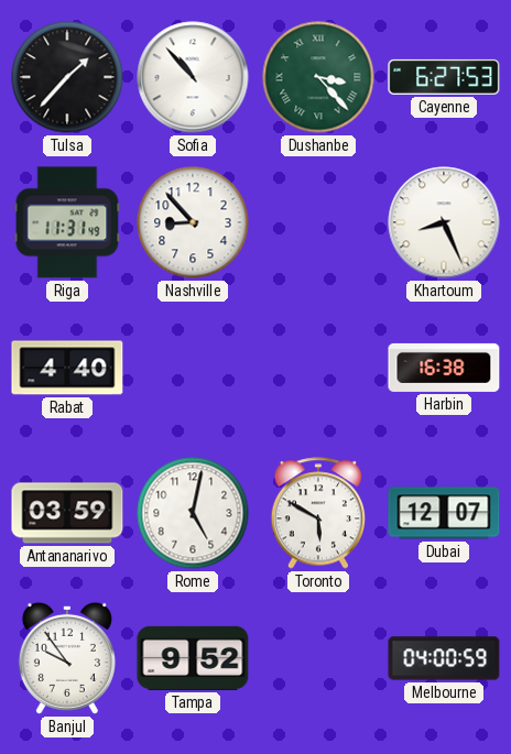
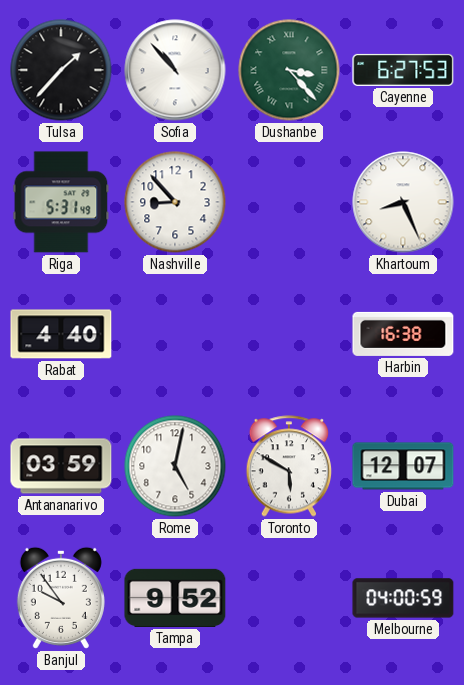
Riga: 11:31 -> 5:31
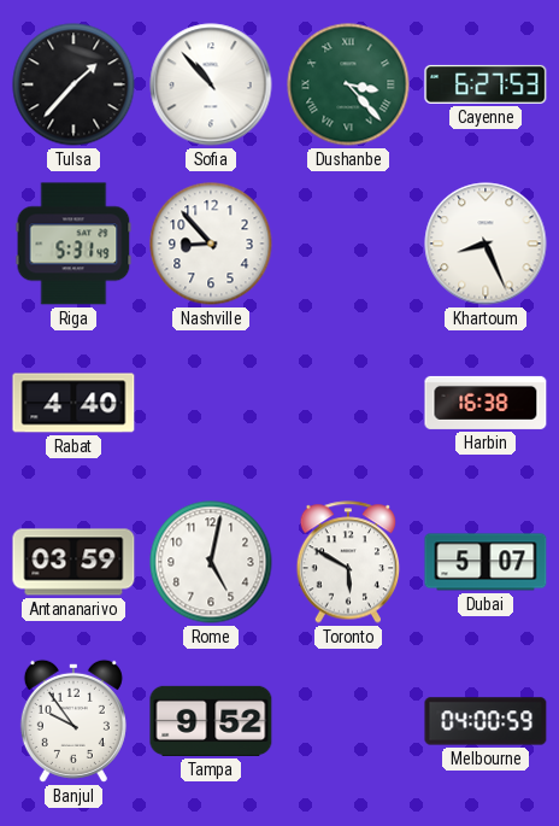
Dubai: 12:07 -> 5:07
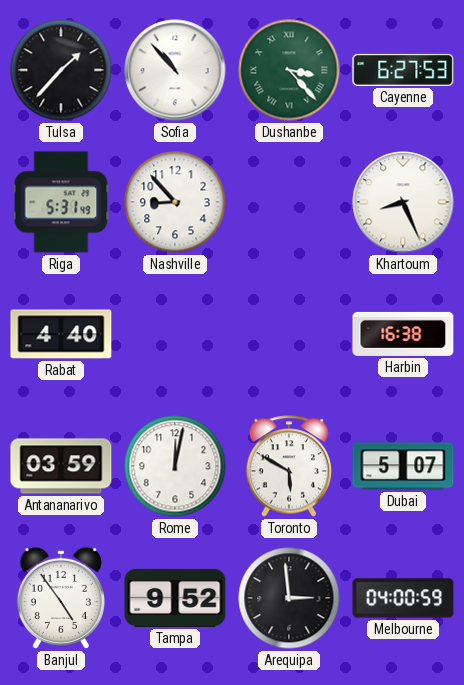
Rome: 5:02 -> 12:02
Banjul: 9:54 -> 4:54
Arequipa: none -> 2:59
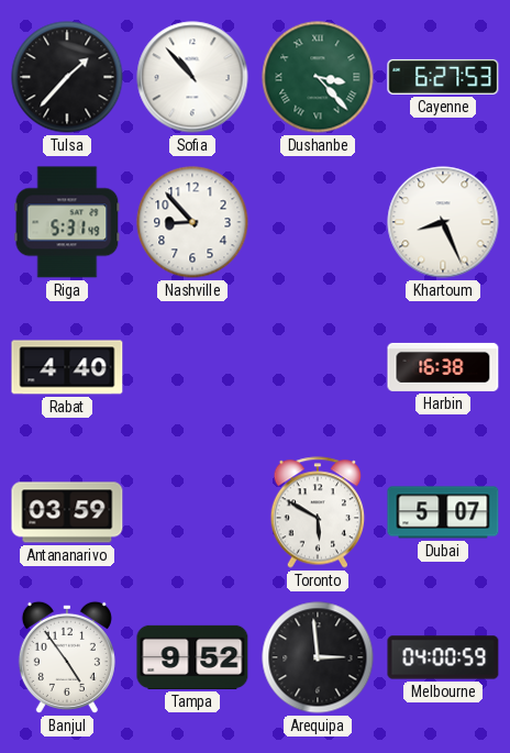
Rome: 12:02 -> none
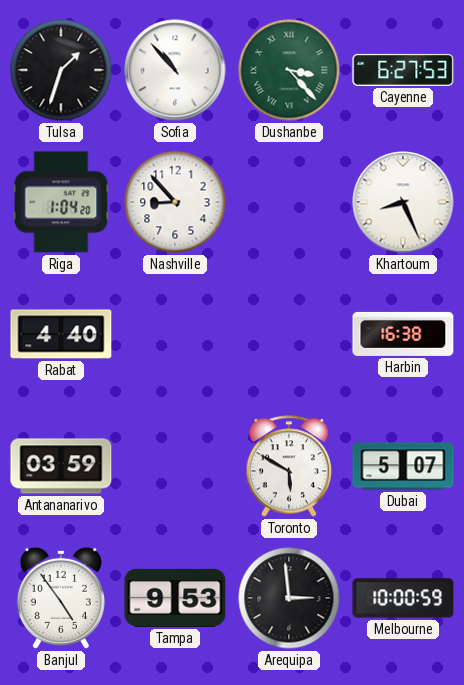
Tulsa: 1:37 -> 1:33
Riga: 5:31 -> 1:04
Tampa: 9:52 -> 9:53
Melbourne: 04:00 -> 10:00
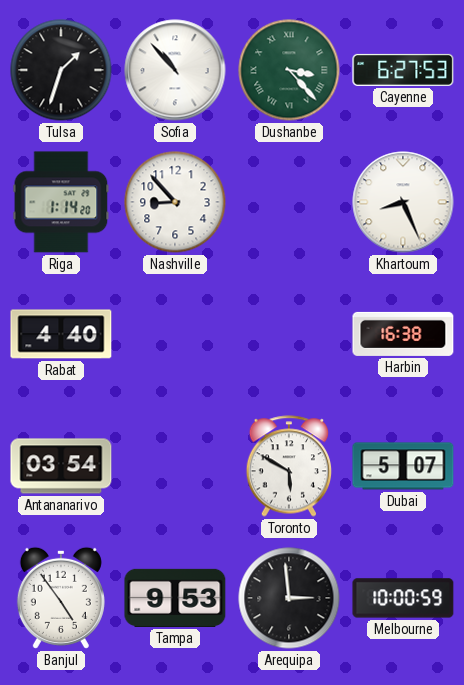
Riga: 1:04 -> 1:14
Antananarivo: 03:59 -> 03:54
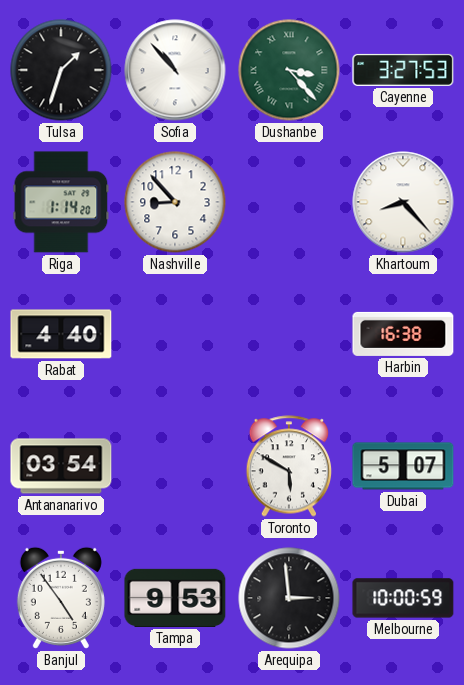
Cayenne: 6:27 -> 3:27
Khartoum: 8:26 -> 8:23
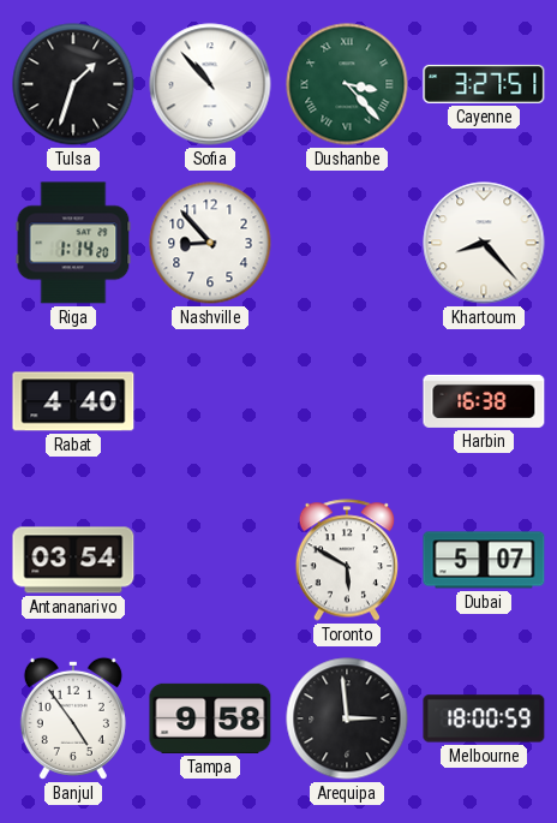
Cayenne: 3:27:53 -> 3:27:51
Tampa: 9:53 -> 9:58
Melbourne: 10:00 -> 18:00
